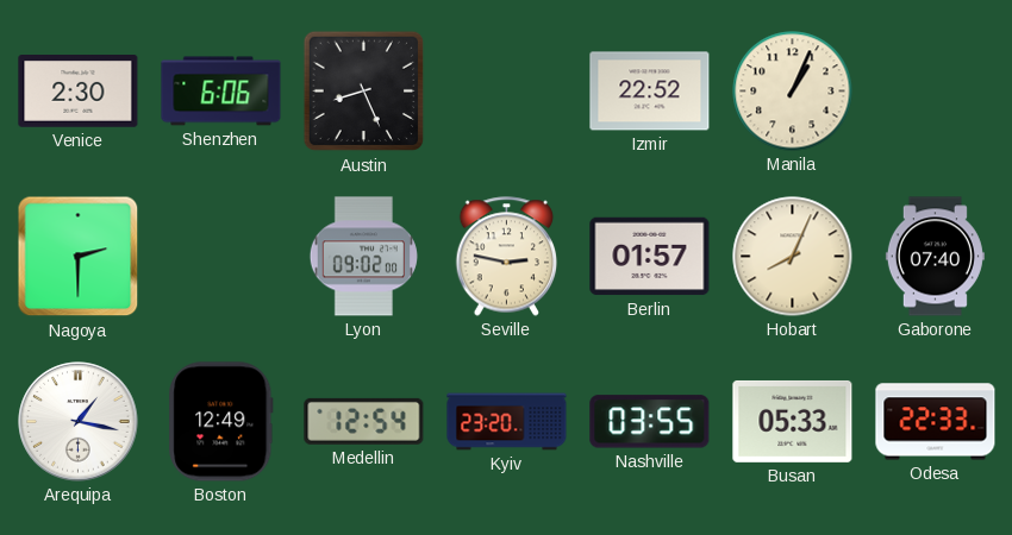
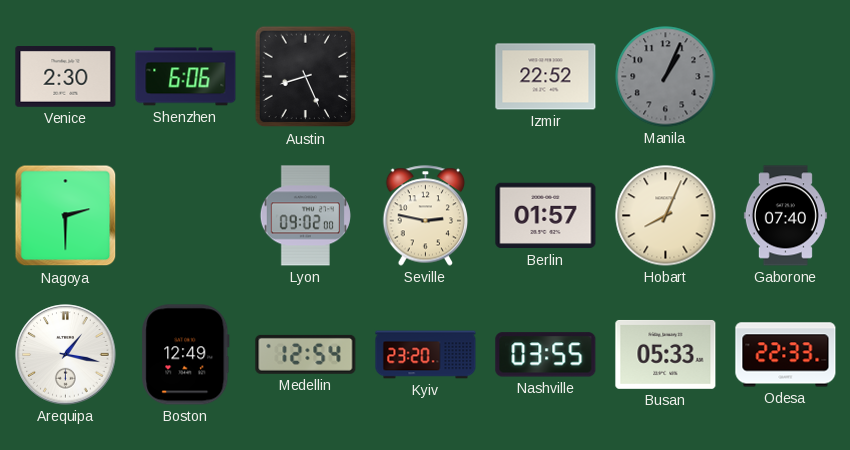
Manila dial: cream -> grey
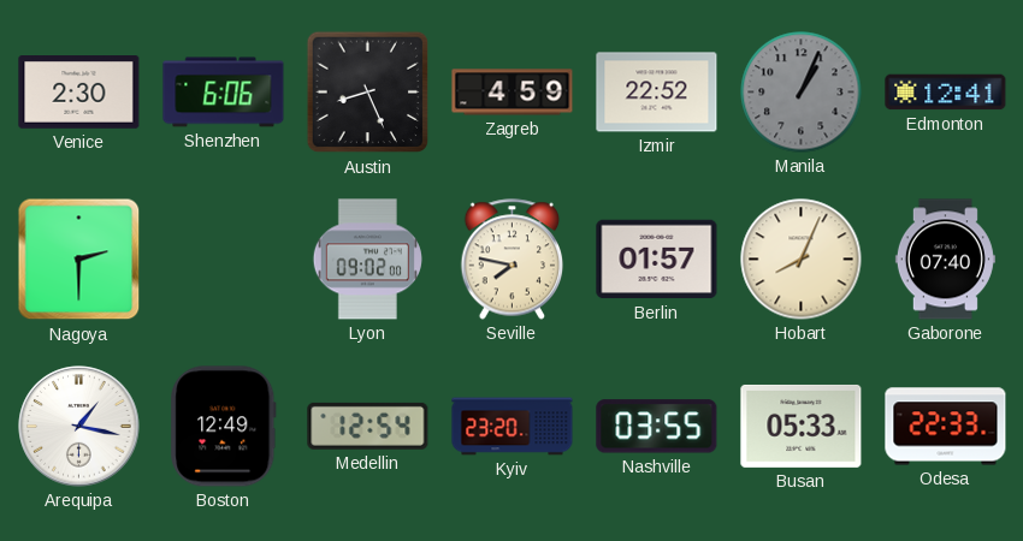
Zagreb: none -> 4:59
Edmonton: none -> 12:41
Seville: 2:47 -> 7:47
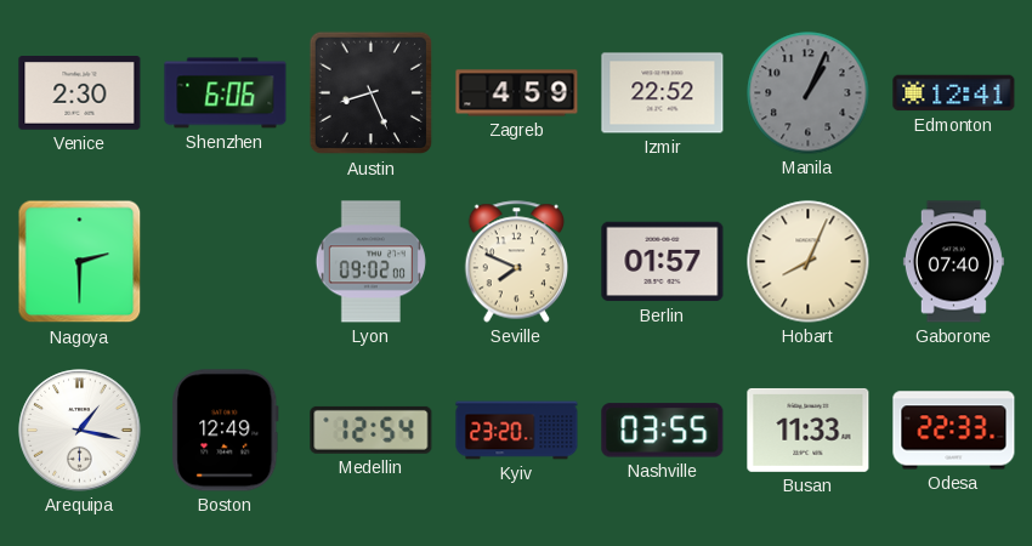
Seville: 7:47 -> 7:49
Busan: 05:33 -> 11:33
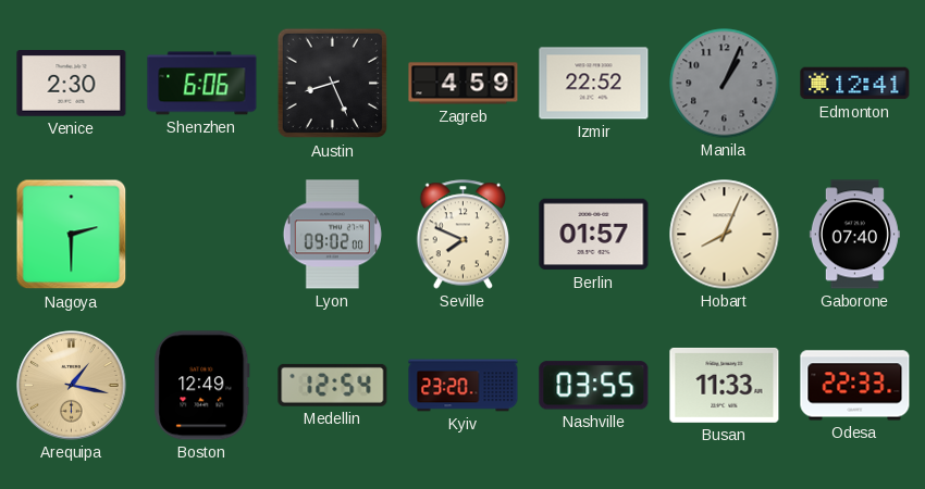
Arequipa dial: white -> champagne
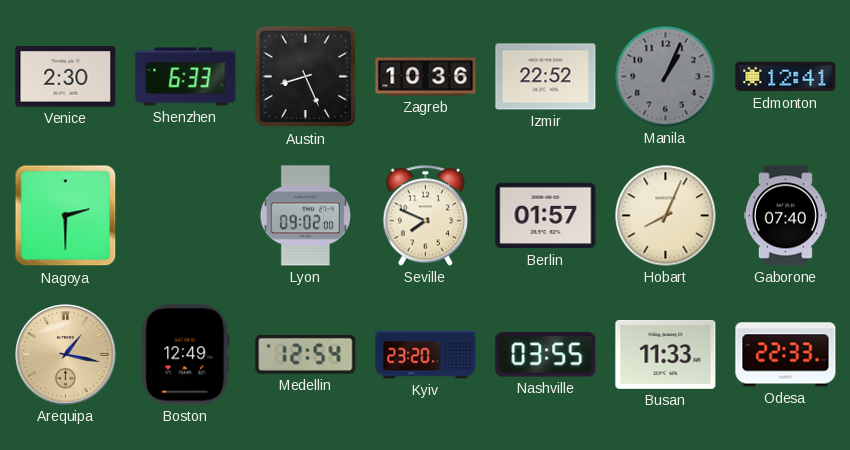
Shenzhen: 6:06 -> 6:33
Zagreb: 4:59 -> 10:36
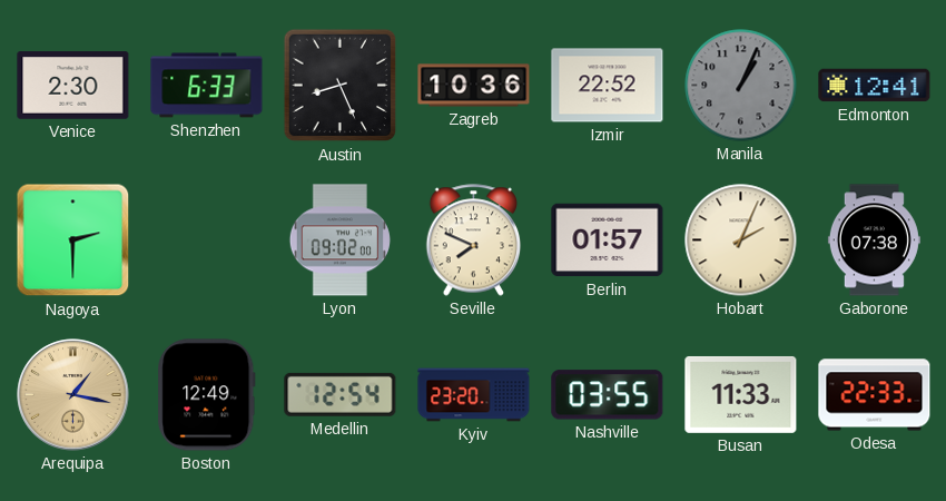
Hobart: 8:04 -> 2:04
Gaborone: 07:40 -> 07:38
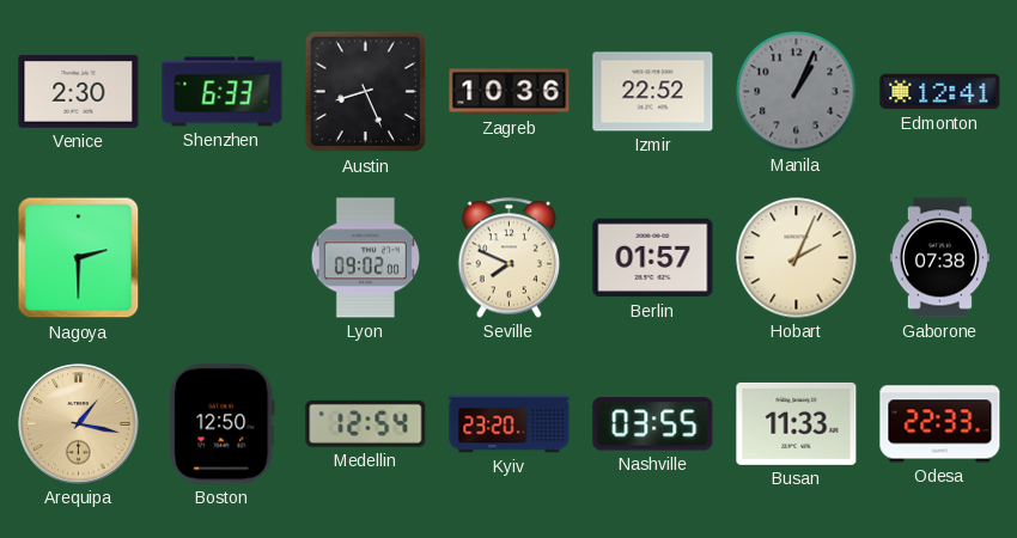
Boston: 12:49 -> 12:50
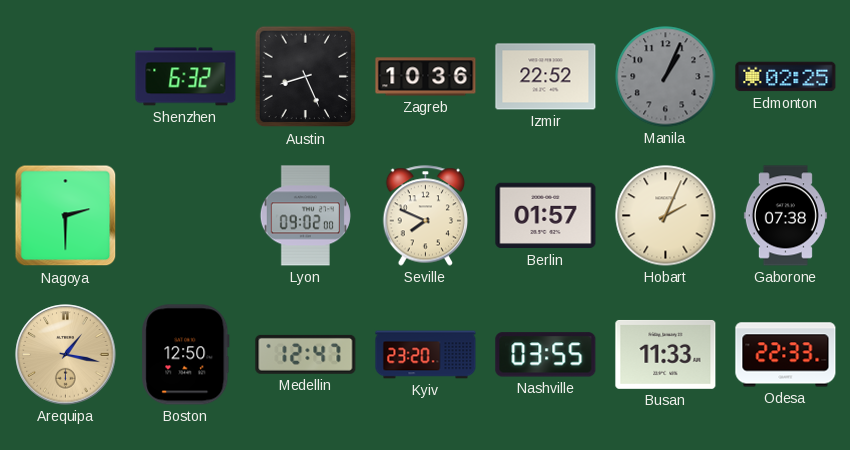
Venice: 2:30 -> none
Shenzhen: 6:33 -> 6:32
Edmonton: 12:41 -> 02:25
Medellin: 12:54 -> 12:47
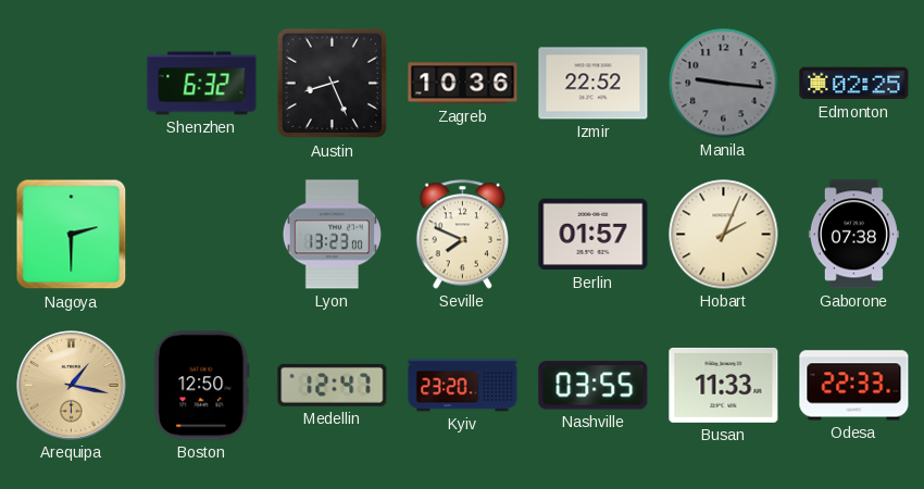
Manila: 1:04 -> 9:16
Lyon: 09:02 -> 13:23
